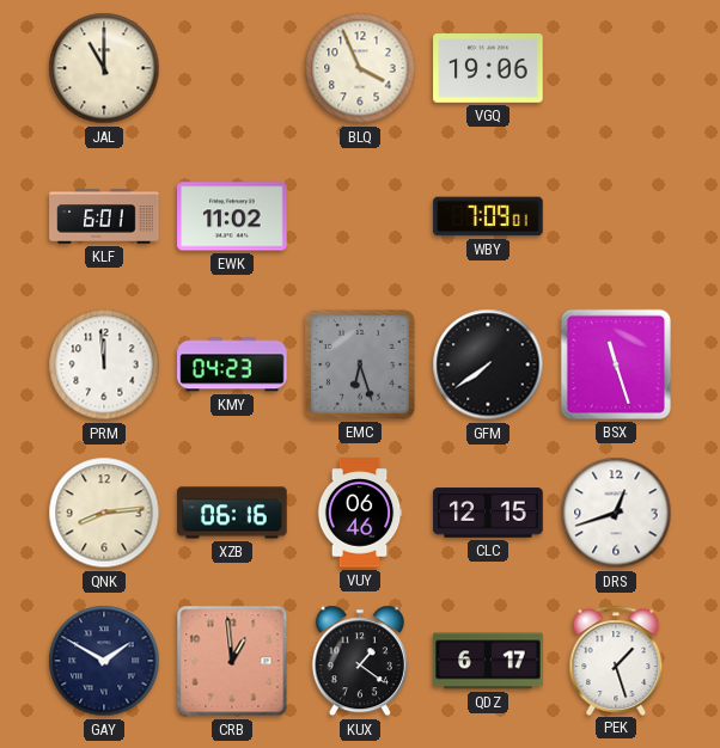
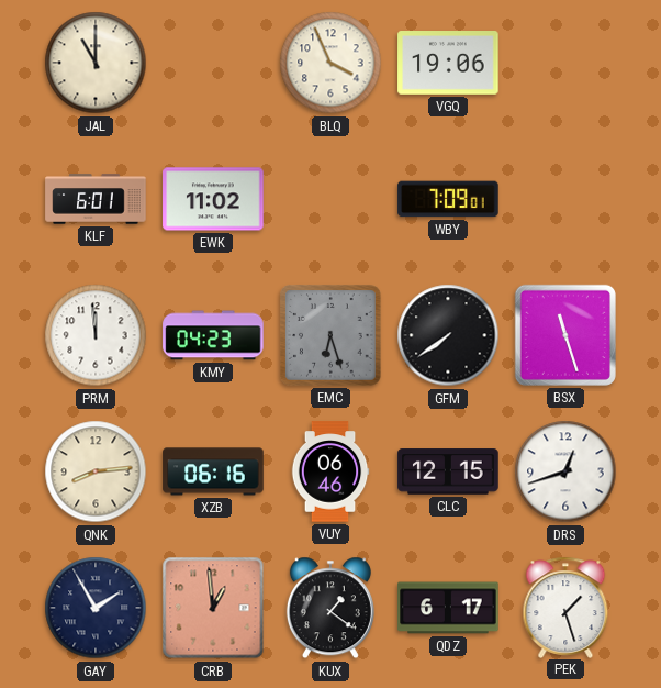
GAY: 1:50 -> 1:55
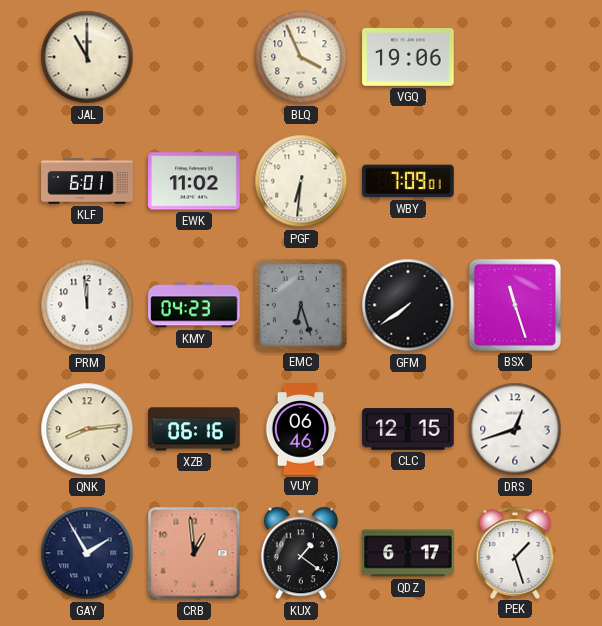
PGF: none -> 6:31
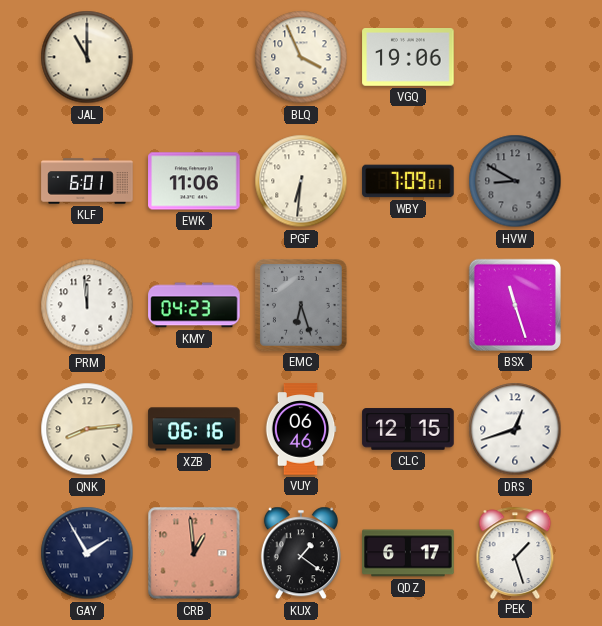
EWK: 11:02 -> 11:06
HVW: none -> 8:50
GFM: 7:39 -> none
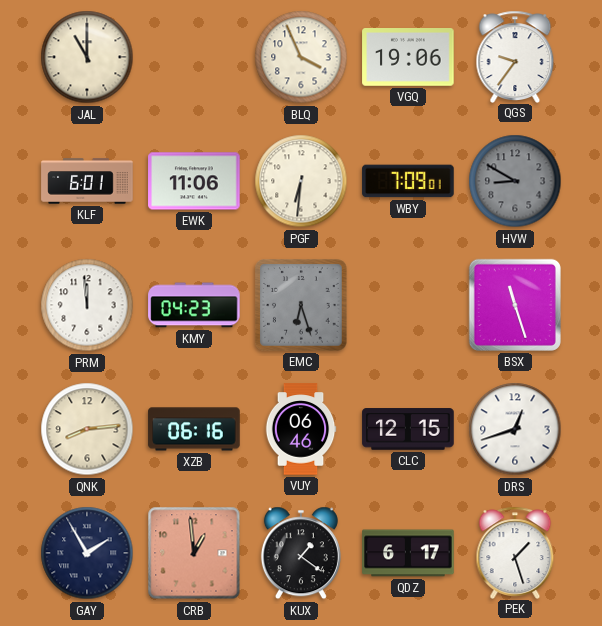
QGS: none -> 9:36
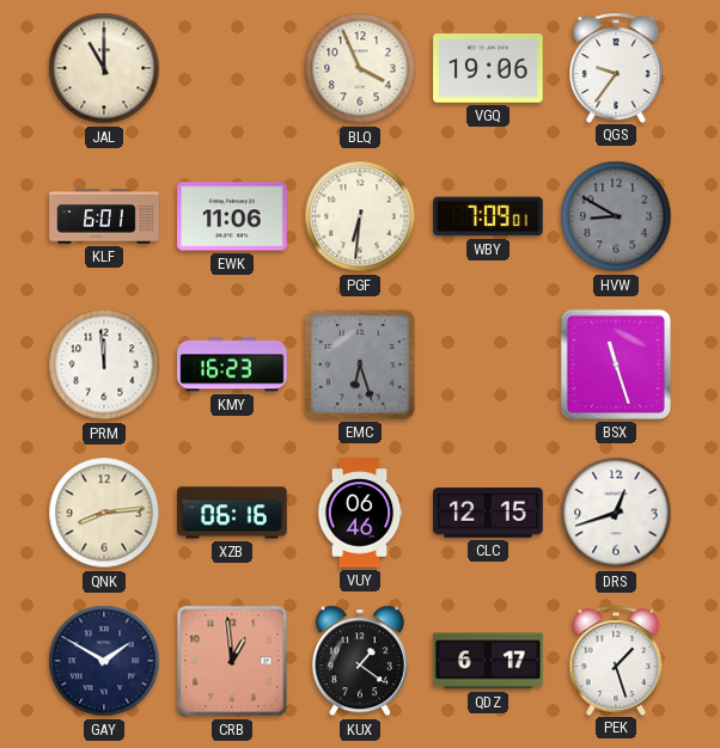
KMY: 04:23 -> 16:23
GAY: 1:55 -> 1:50
